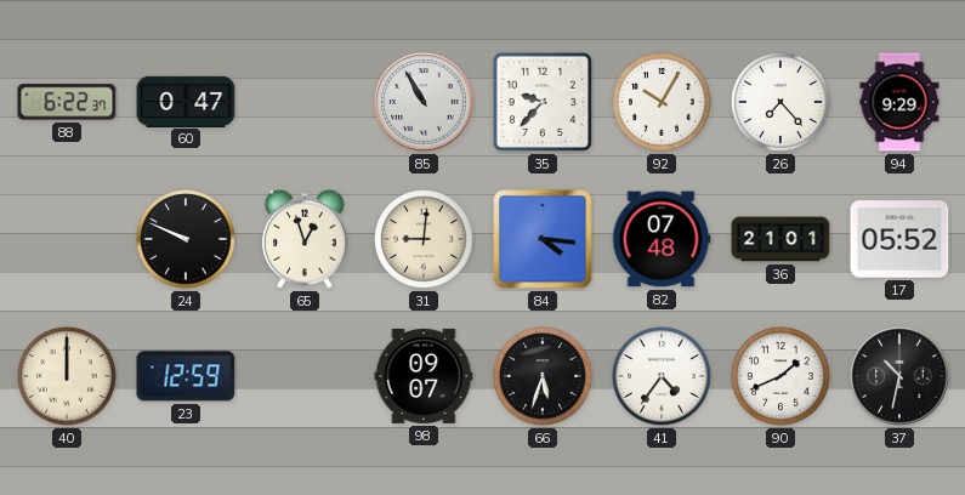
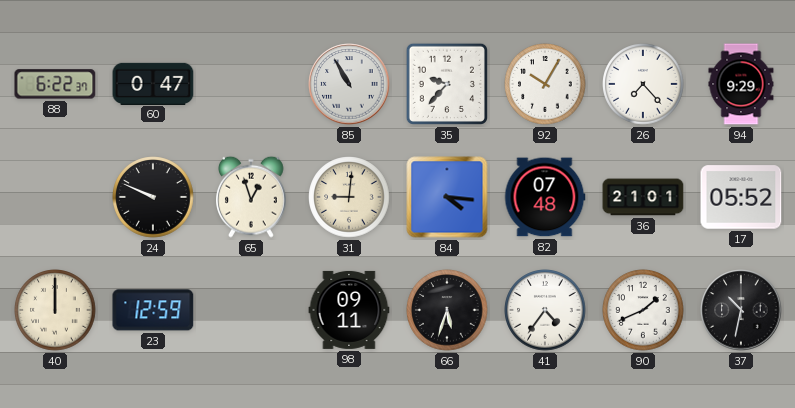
98: 09:07 -> 09:11
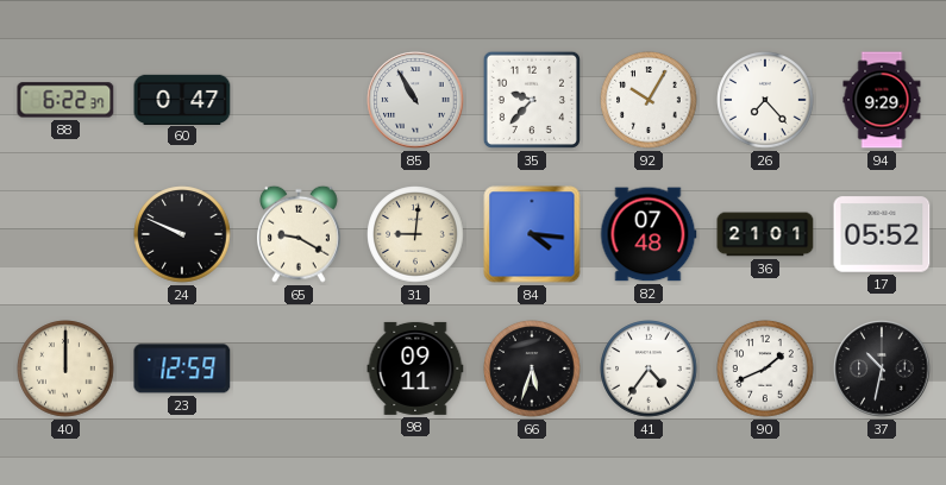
65: 12:57 -> 9:20
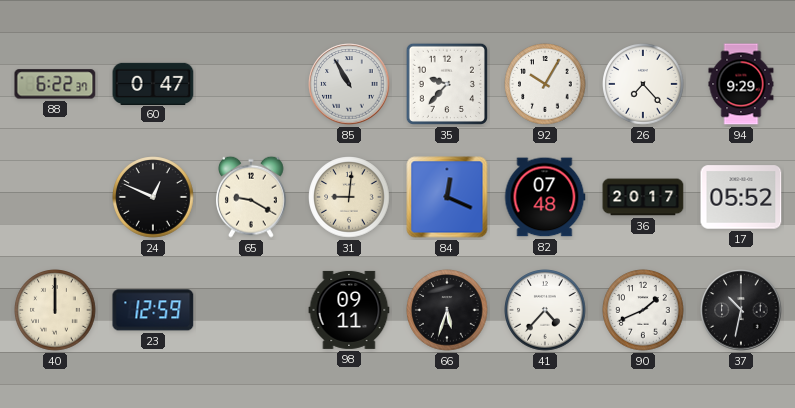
24: 9:49 -> 12:49
84: 4:16 -> 12:19
36: 21:01 -> 20:17
41: 4:36 -> 4:37
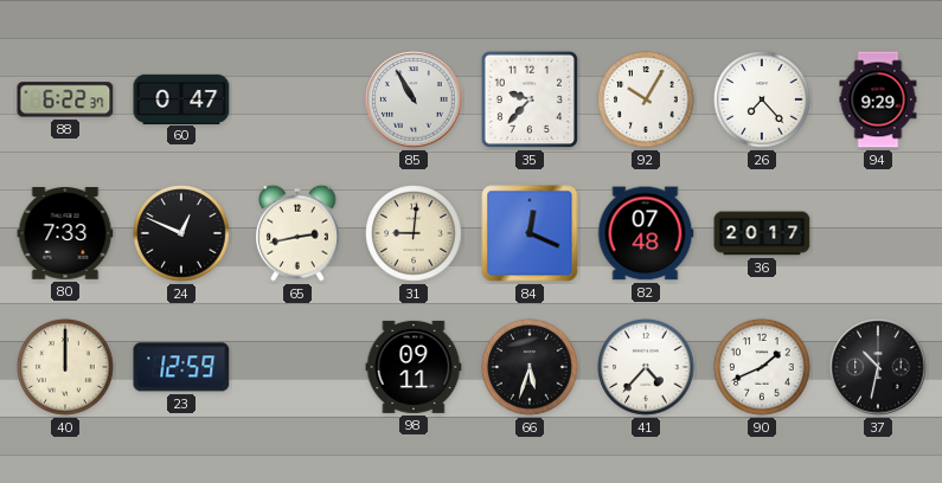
80: none -> 7:33
65: 9:20 -> 2:43
17: 05:52 -> none
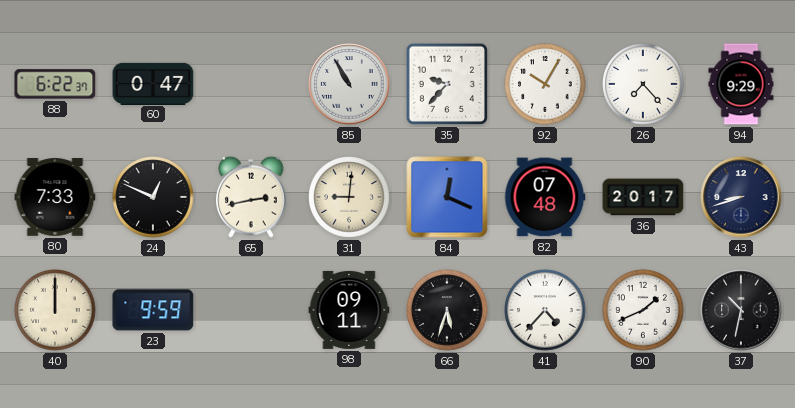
43: none -> 8:42
23: 12:59 -> 9:59
